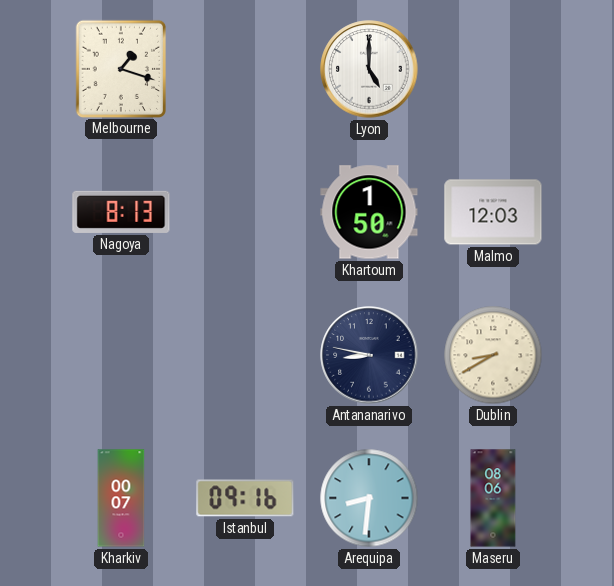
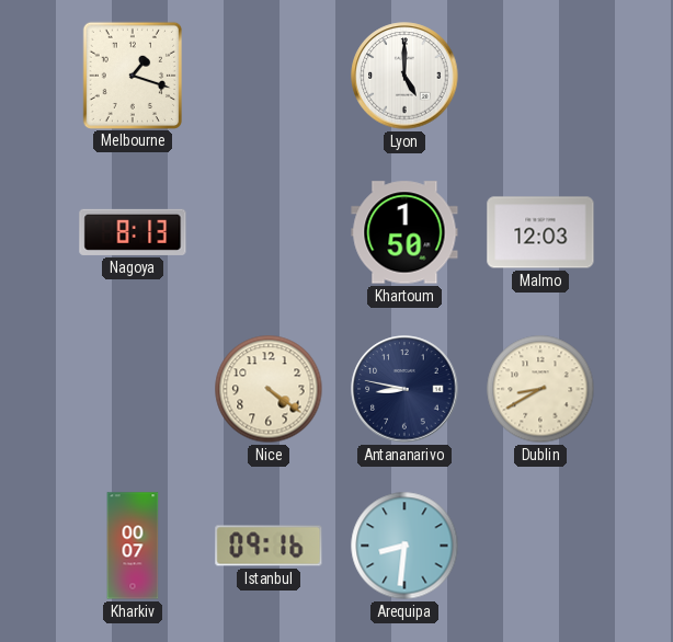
Nice: none -> 4:21
Maseru: 08:06 -> none
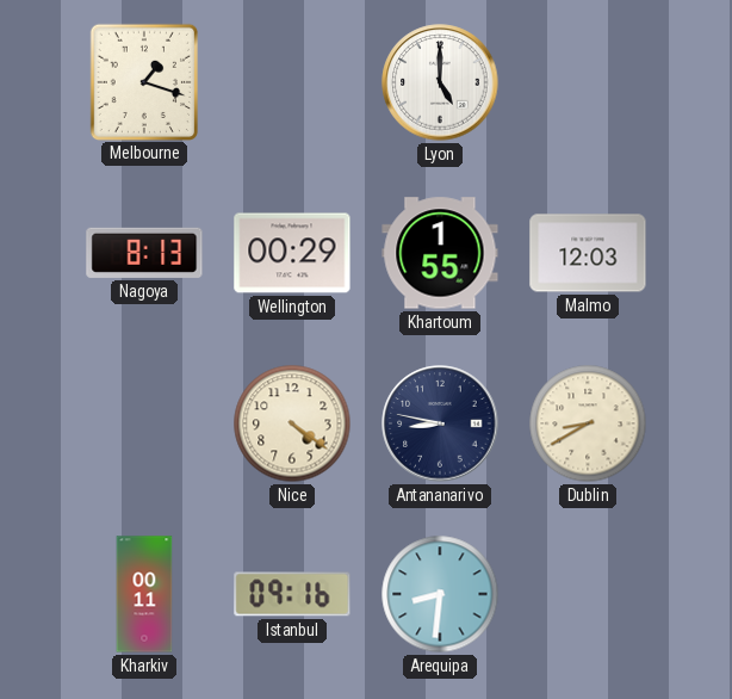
Wellington: none -> 00:29
Khartoum: 1:50 -> 1:55
Kharkiv: 00:07 -> 00:11
